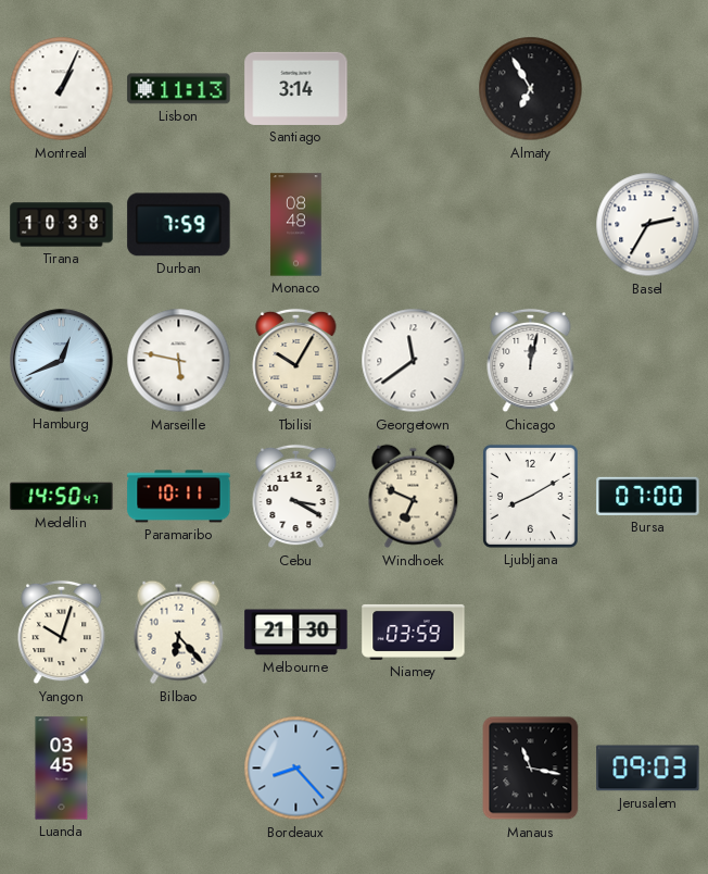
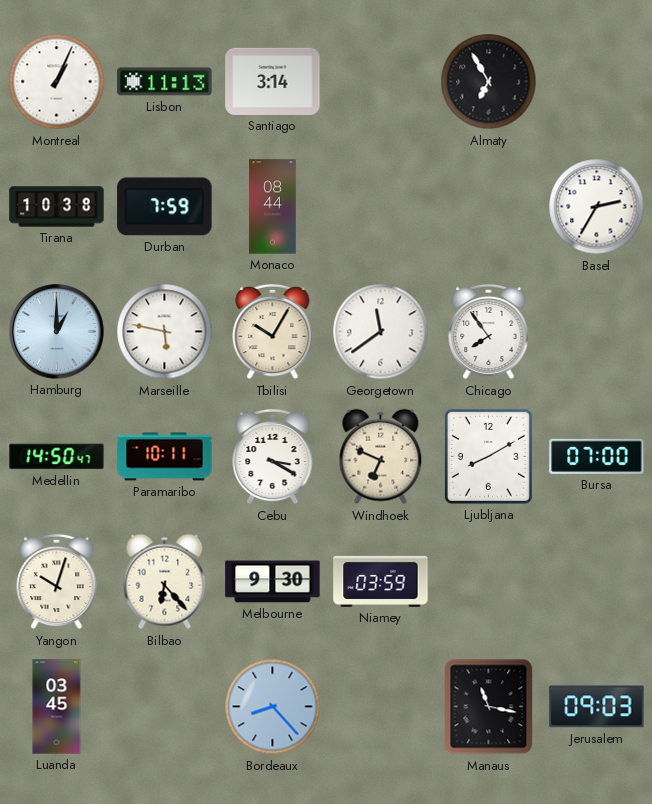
Monaco: 08:48 -> 08:44
Hamburg: 12:41 -> 1:00
Chicago: 12:02 -> 7:54
Melbourne: 21:30 -> 9:30
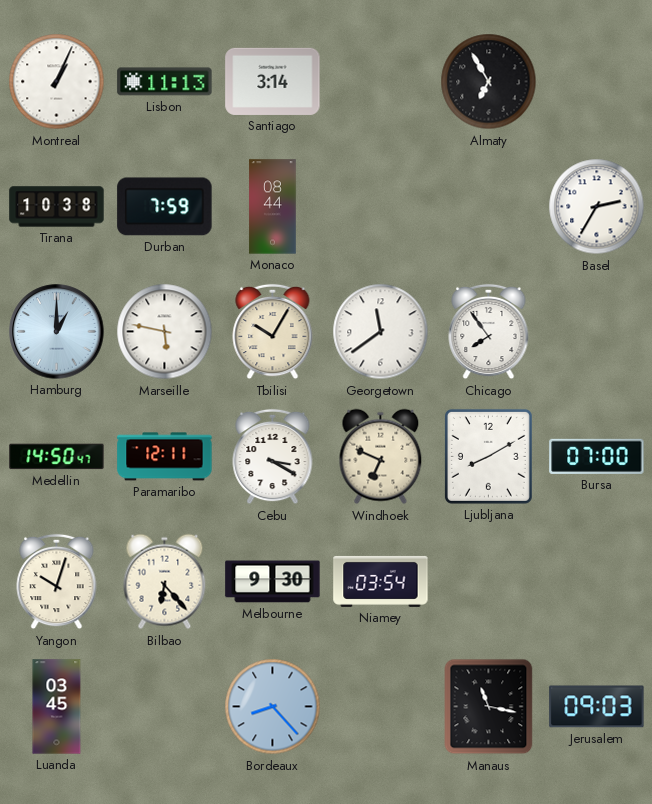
Paramaribo: 10:11 -> 12:11
Niamey: 03:59 -> 03:54
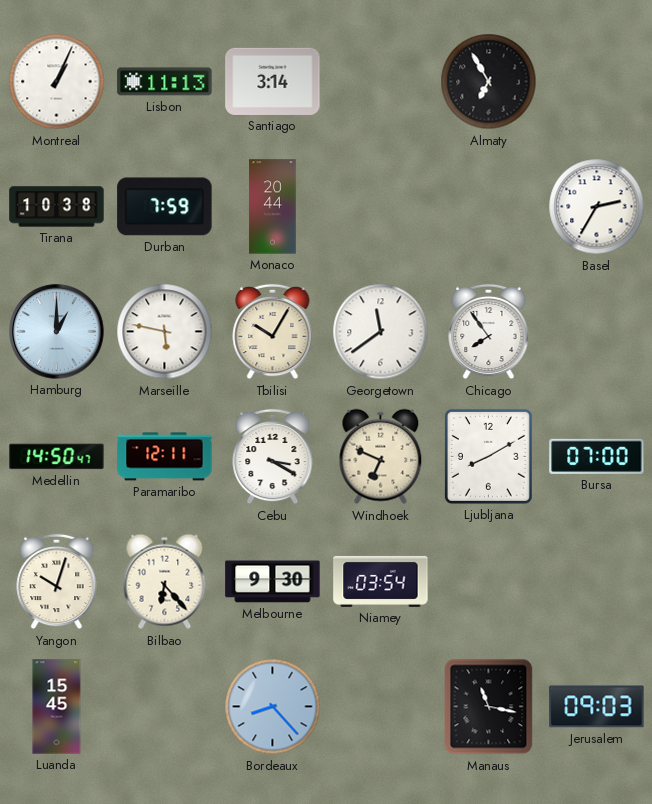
Monaco: 08:44 -> 20:44
Luanda: 03:45 -> 15:45
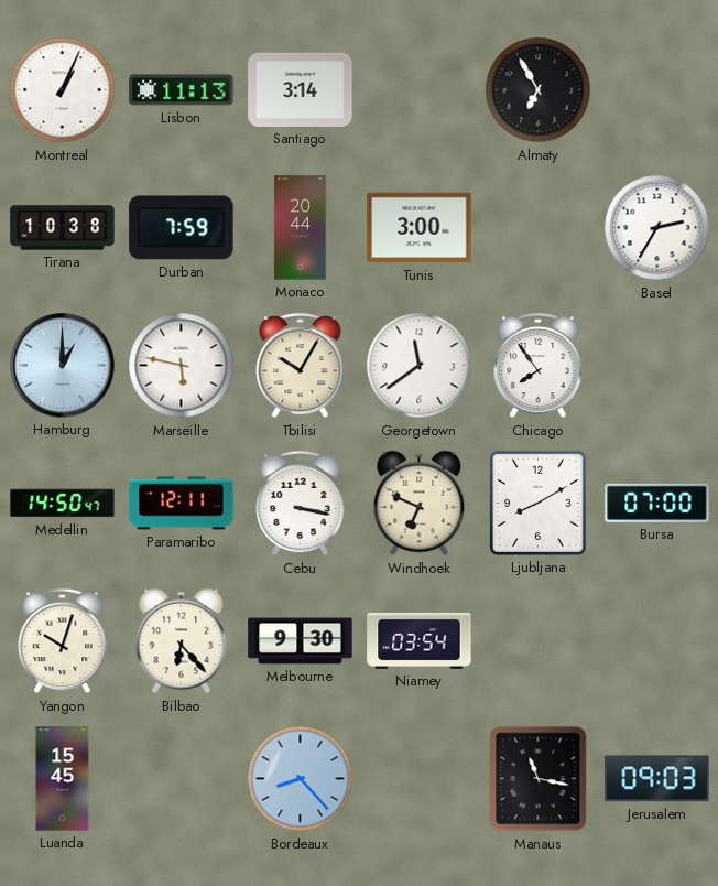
Tunis: none -> 3:00
Cebu: 3:20 -> 3:17
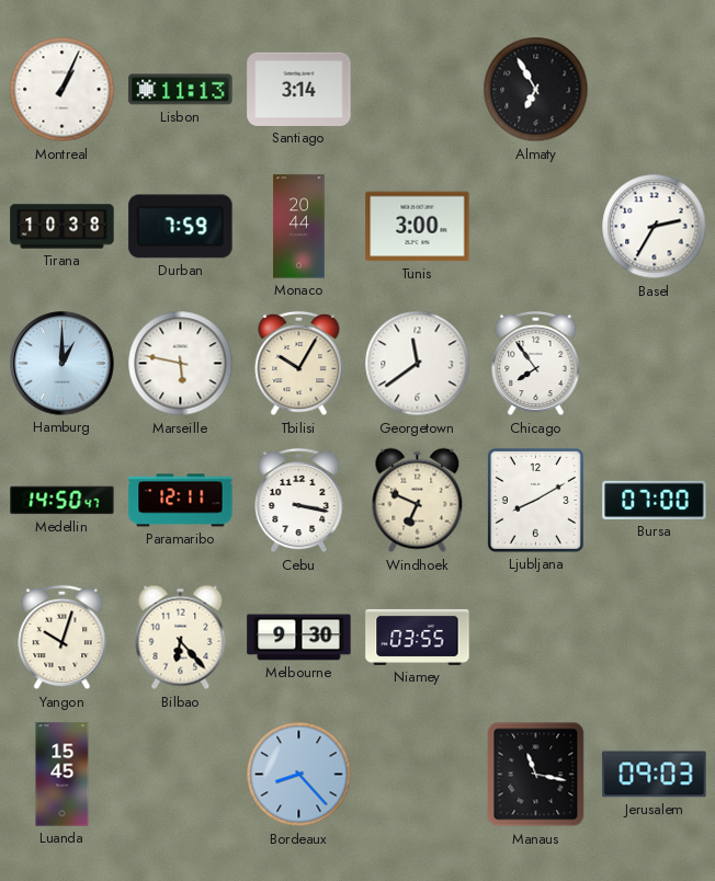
Niamey: 03:54 -> 03:55
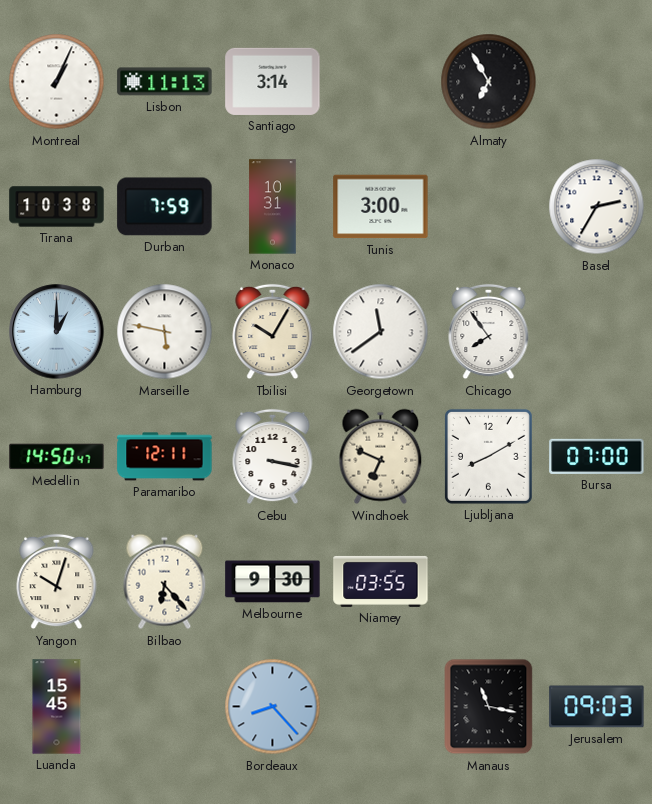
Monaco: 20:44 -> 10:31
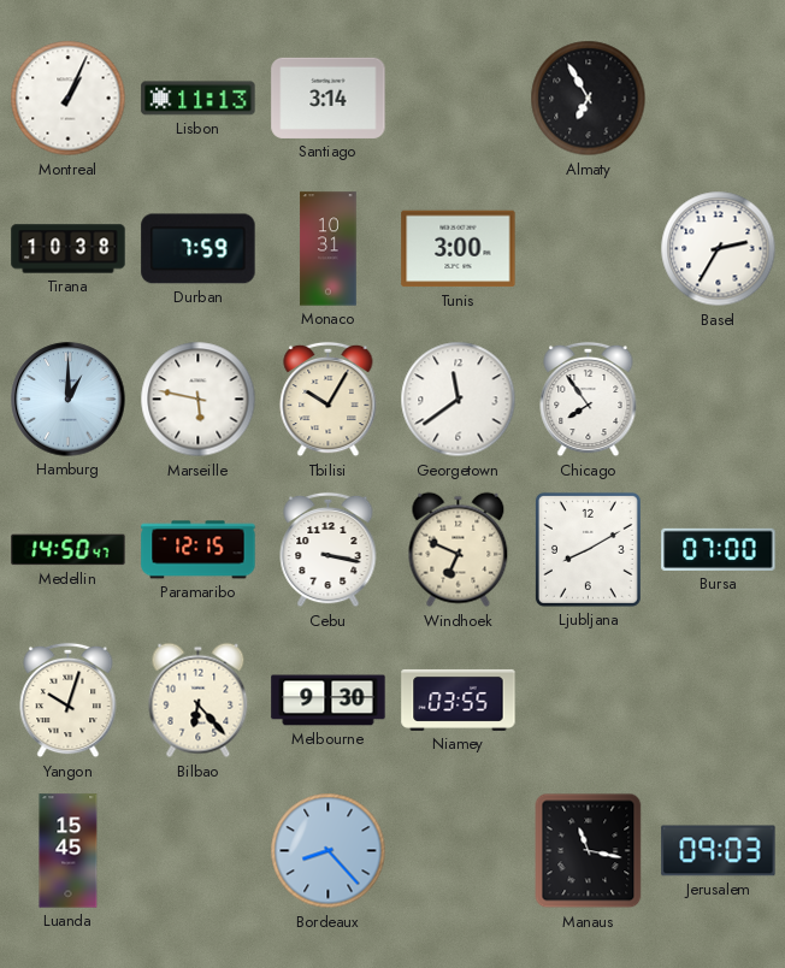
Paramaribo: 12:11 -> 12:15
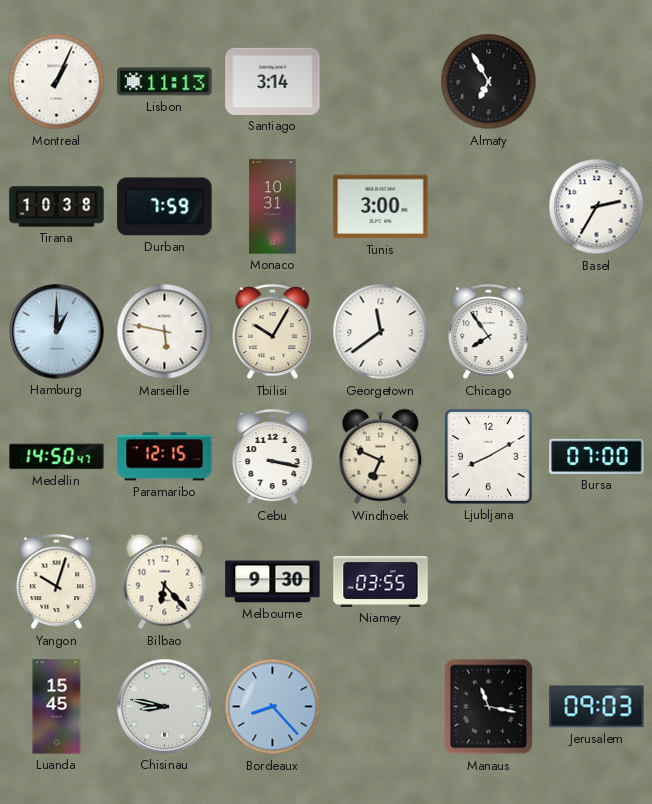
Chisinau: none -> 8:47
